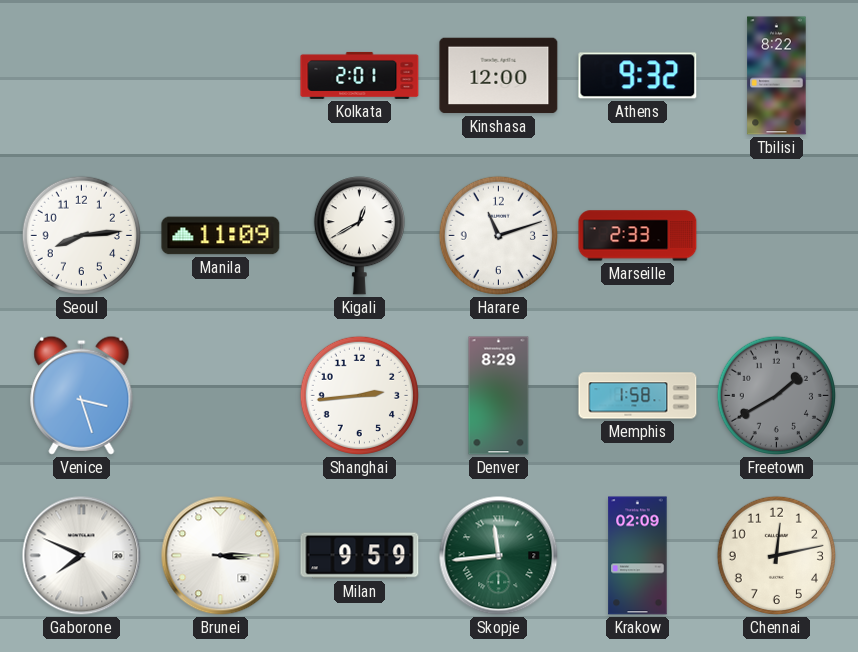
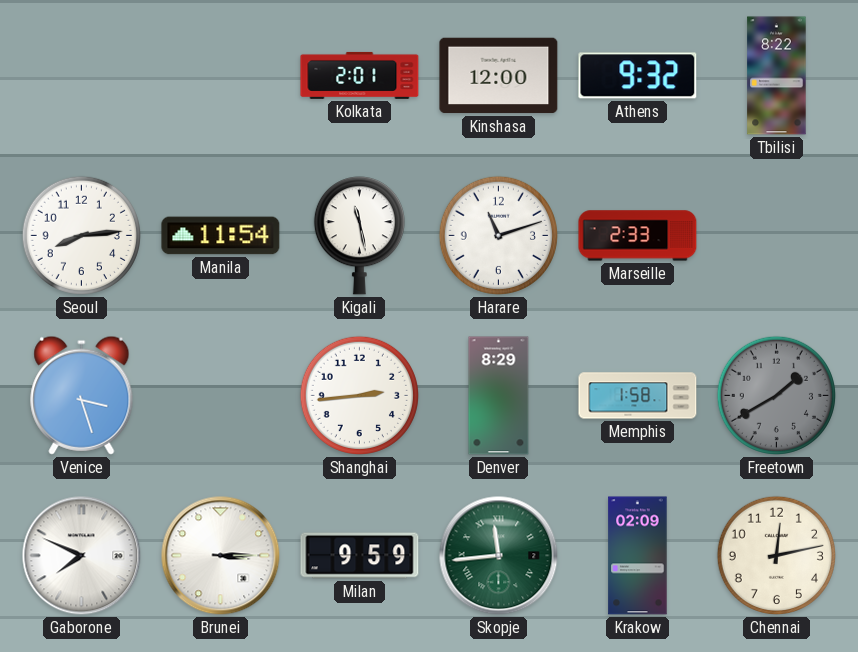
Manila: 11:09 -> 11:54
Kigali: 12:40 -> 11:28
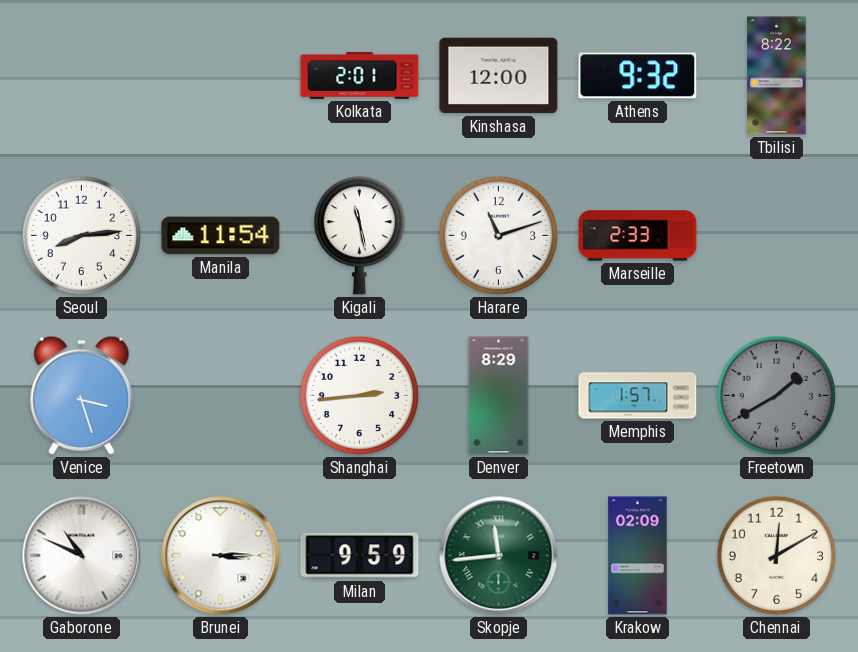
Memphis: 1:58 -> 1:57
Gaborone: 7:49 -> 10:49
Chennai: 12:13 -> 12:10
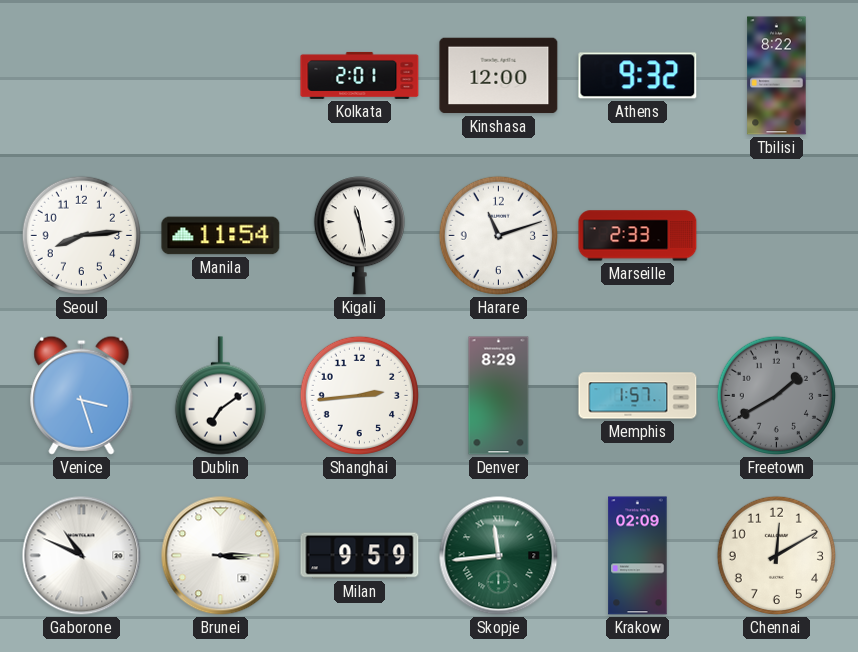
Dublin: none -> 7:09
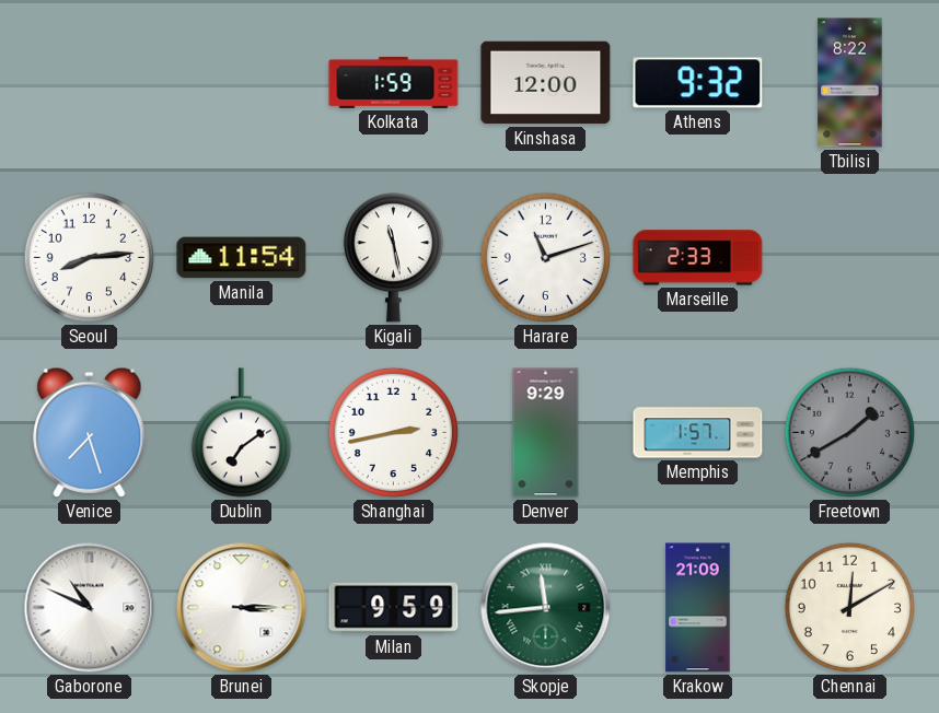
Kolkata: 2:01 -> 1:59
Venice: 3:27 -> 7:27
Shanghai: 2:44 -> 2:43
Denver: 8:29 -> 9:29
Krakow: 02:09 -> 21:09
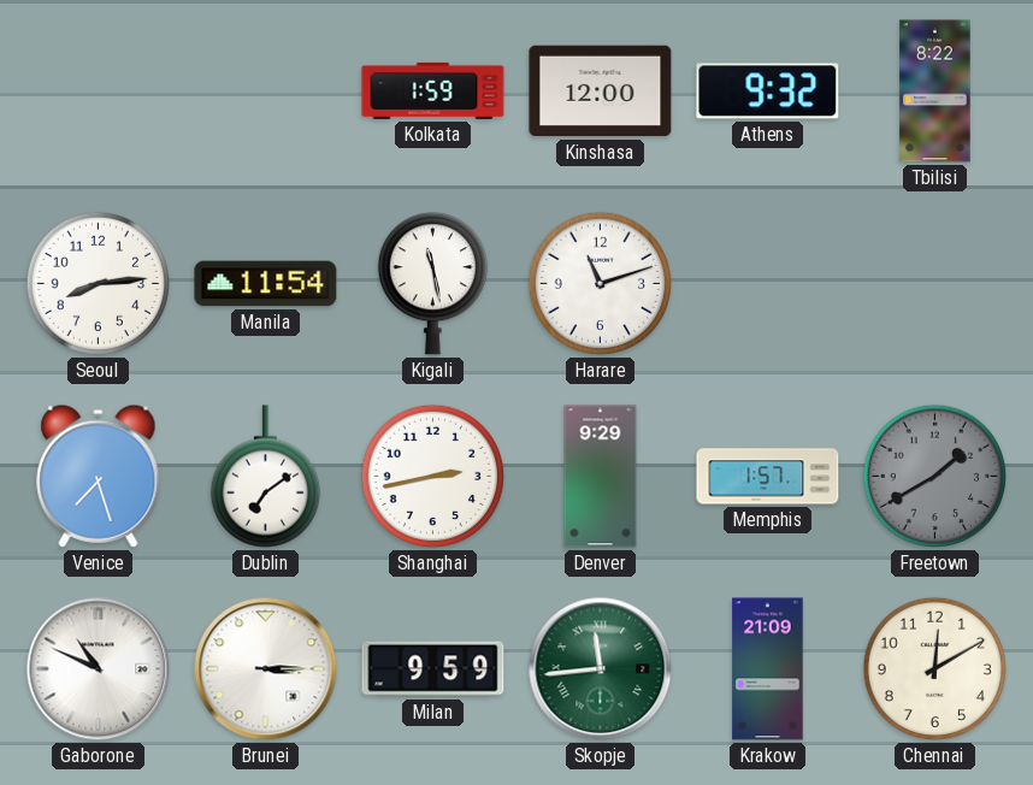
Marseille: 2:33 -> none
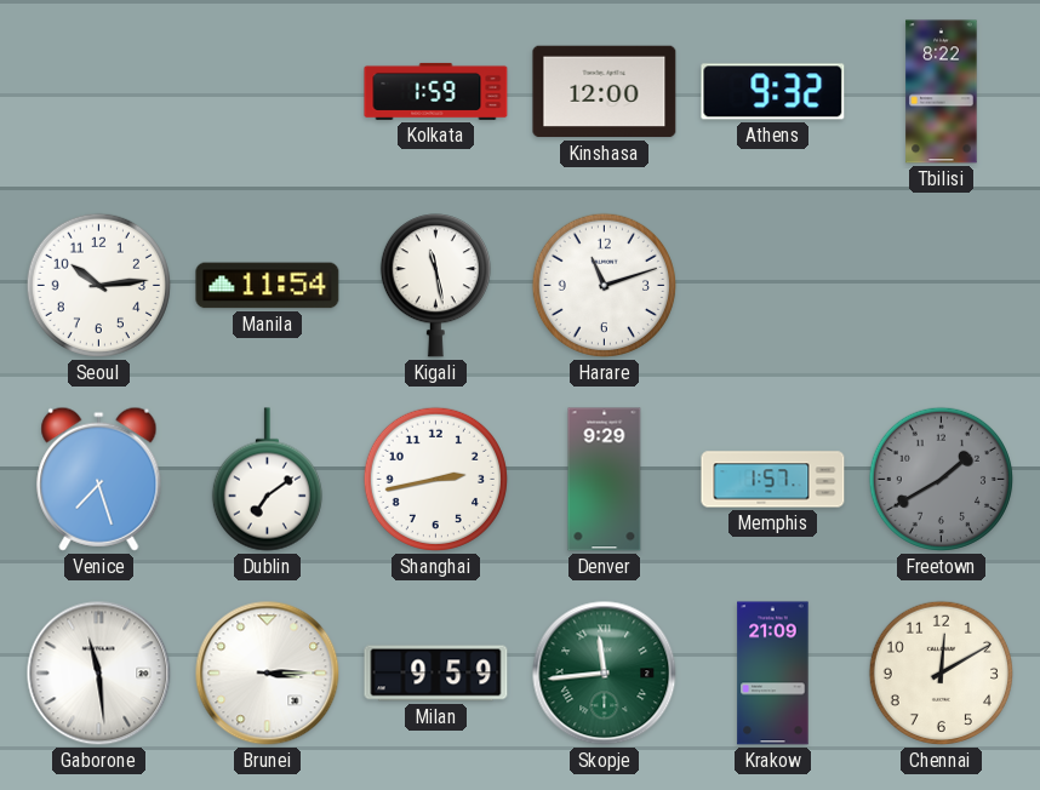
Seoul: 8:14 -> 10:14
Gaborone: 10:49 -> 11:29
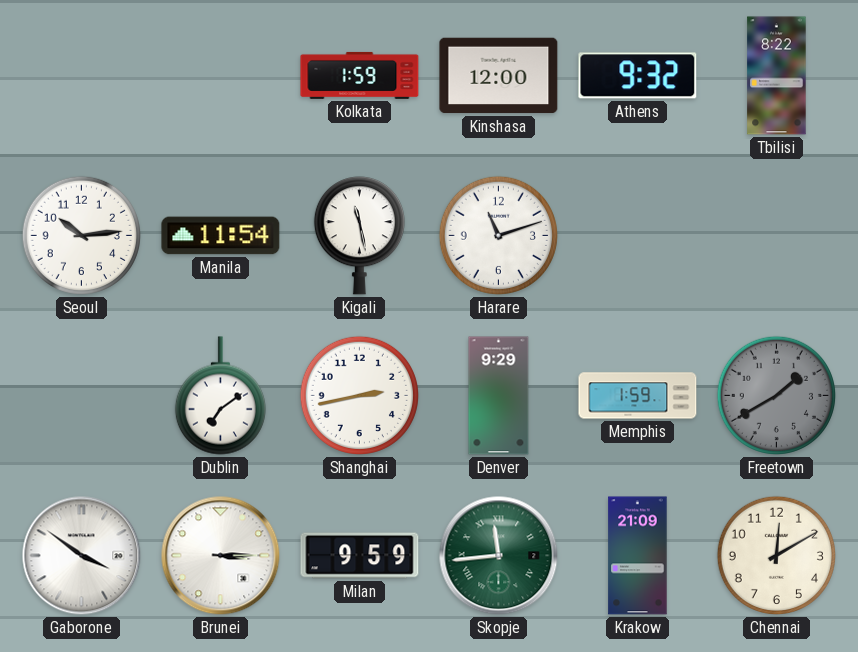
Venice: 7:27 -> none
Memphis: 1:57 -> 1:59
Gaborone: 11:29 -> 3:51
